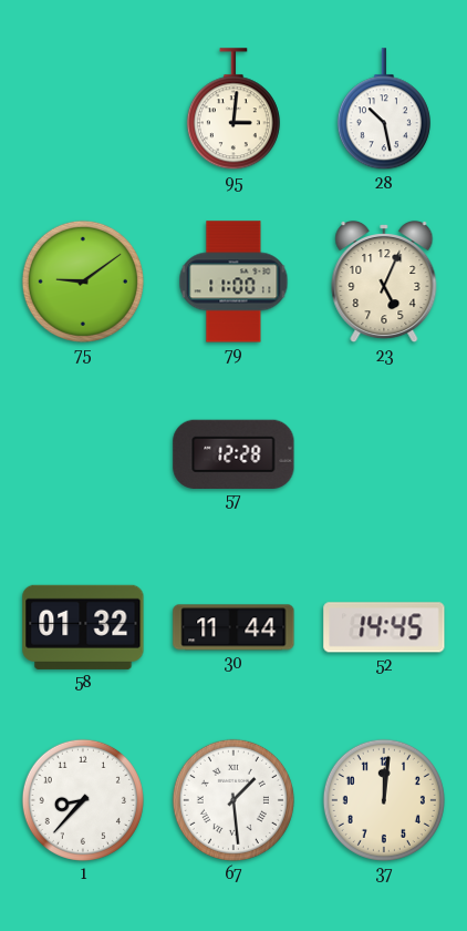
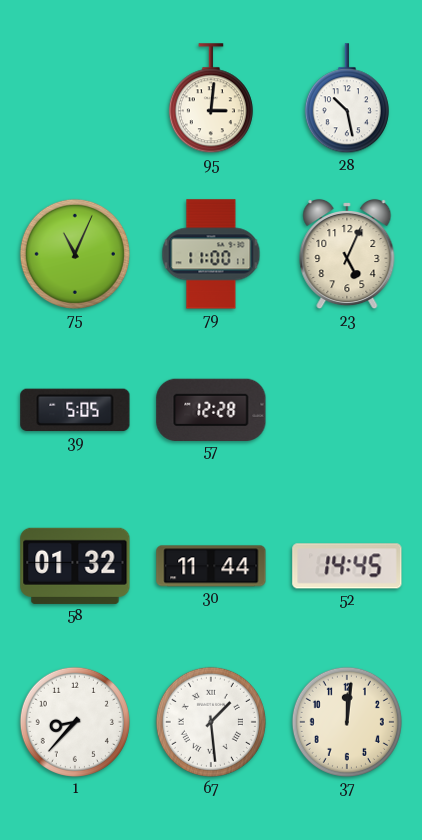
75: 9:09 -> 11:04
39: none -> 5:05
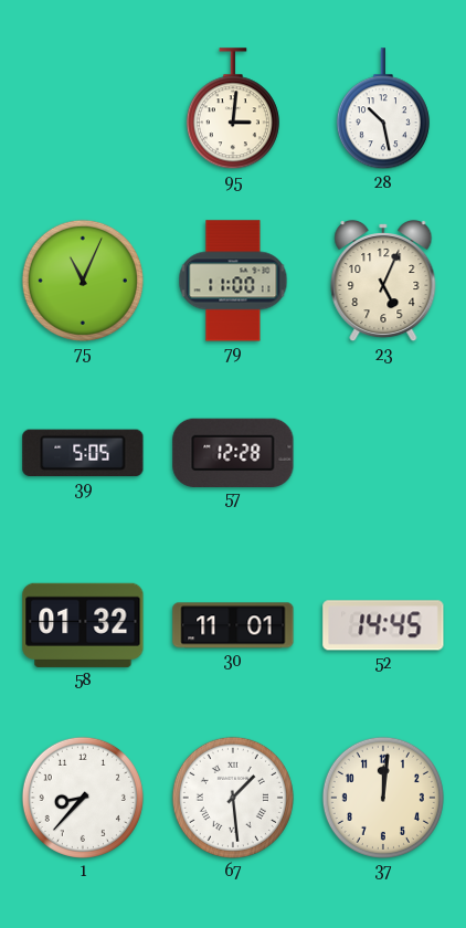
30: 11:44 -> 11:01
